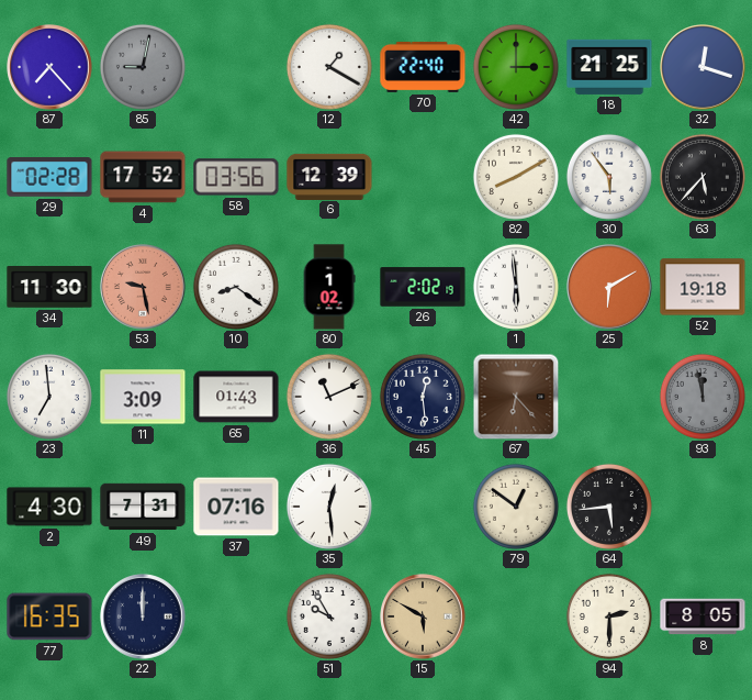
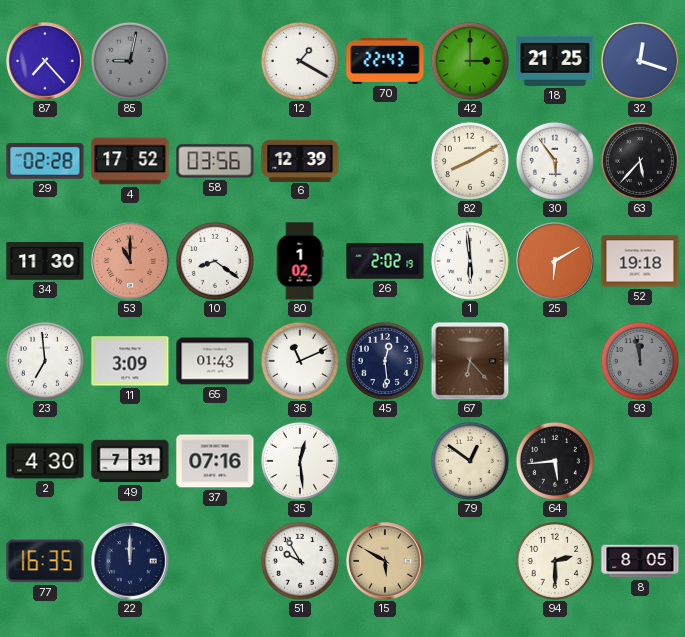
70: 22:40 -> 22:43
53: 9:28 -> 11:00
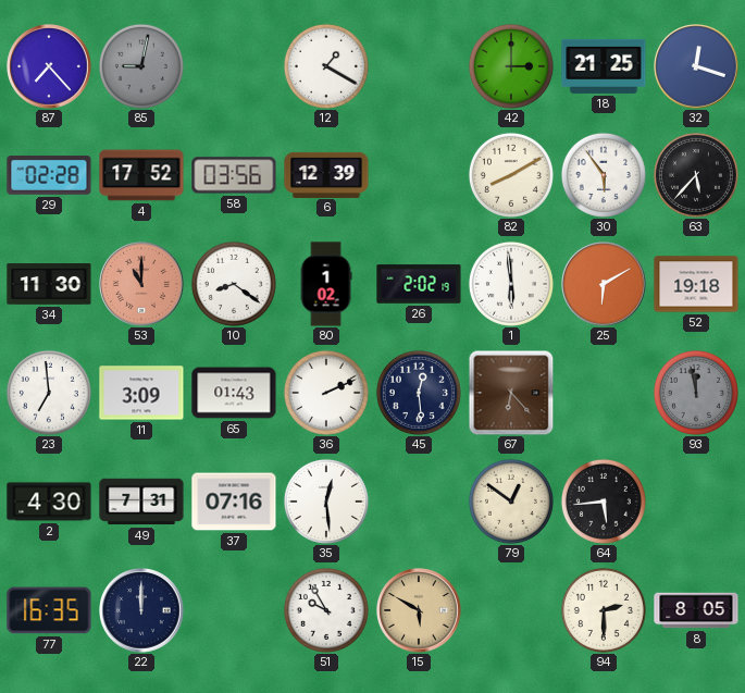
70: 22:43 -> none
36: 11:11 -> 2:11
